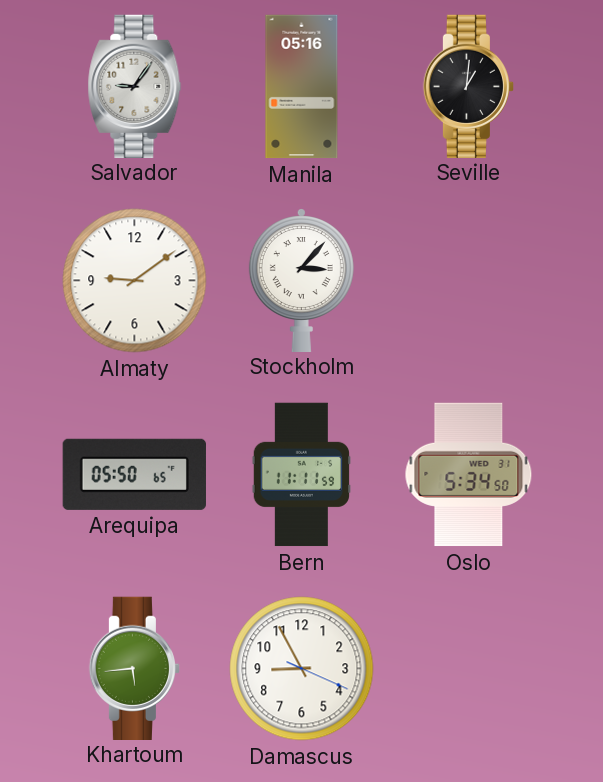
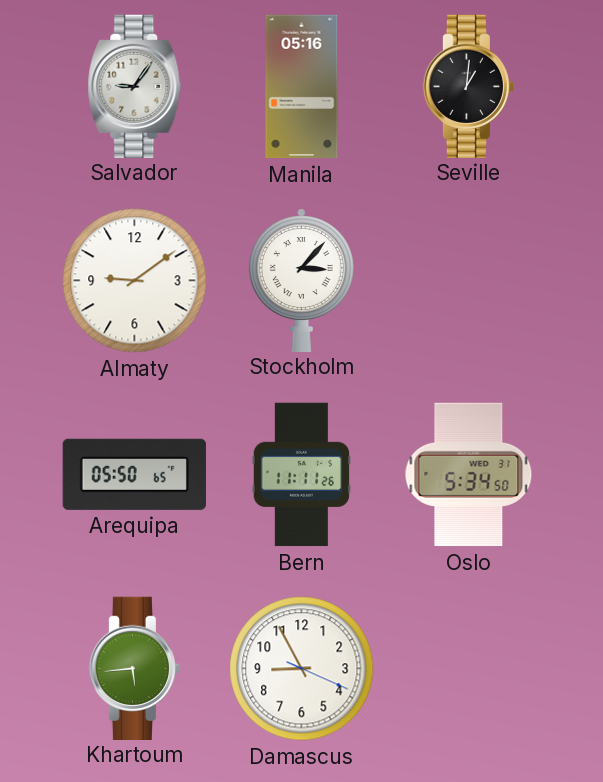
Bern: 11:11:59 -> 11:11:26
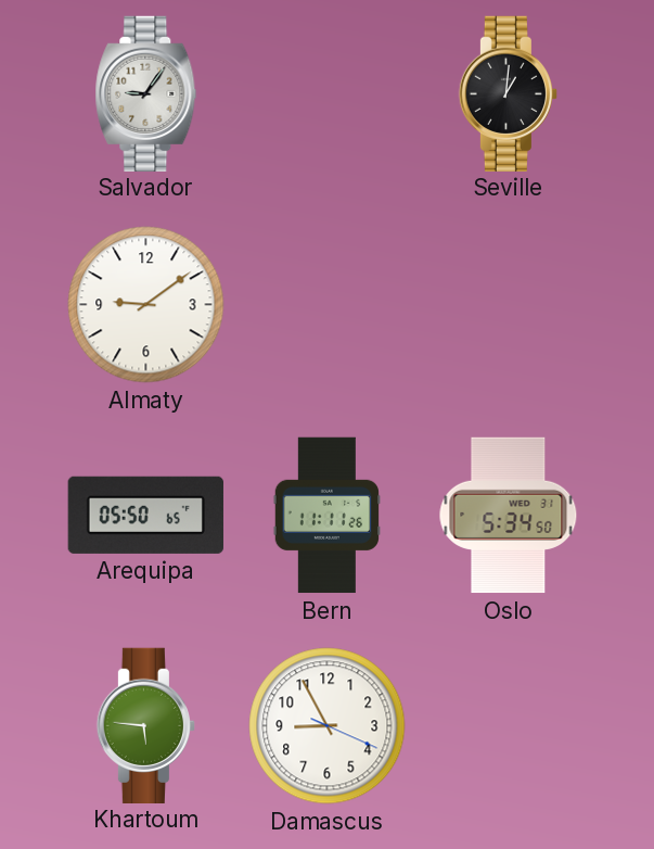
Manila: 05:16 -> none
Stockholm: 3:07 -> none
Khartoum: 5:44 -> 5:46
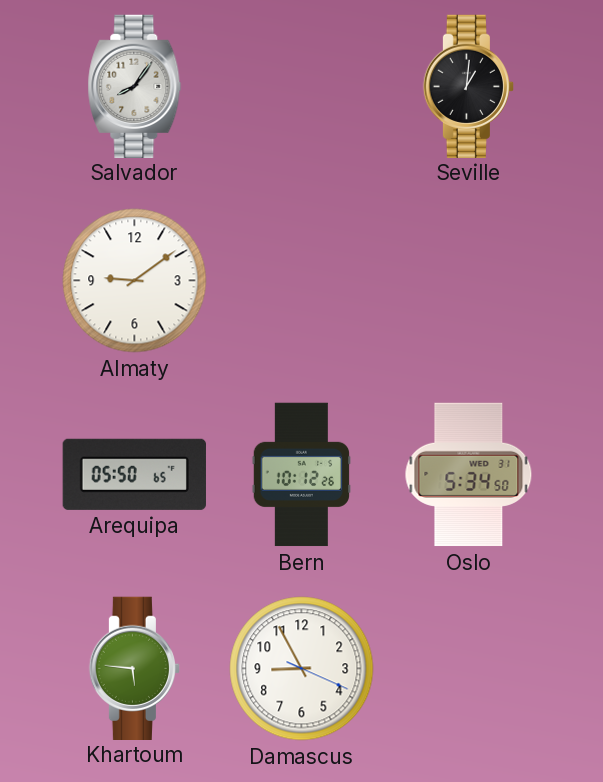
Salvador: 9:06 -> 8:06
Bern: 11:11 -> 10:12
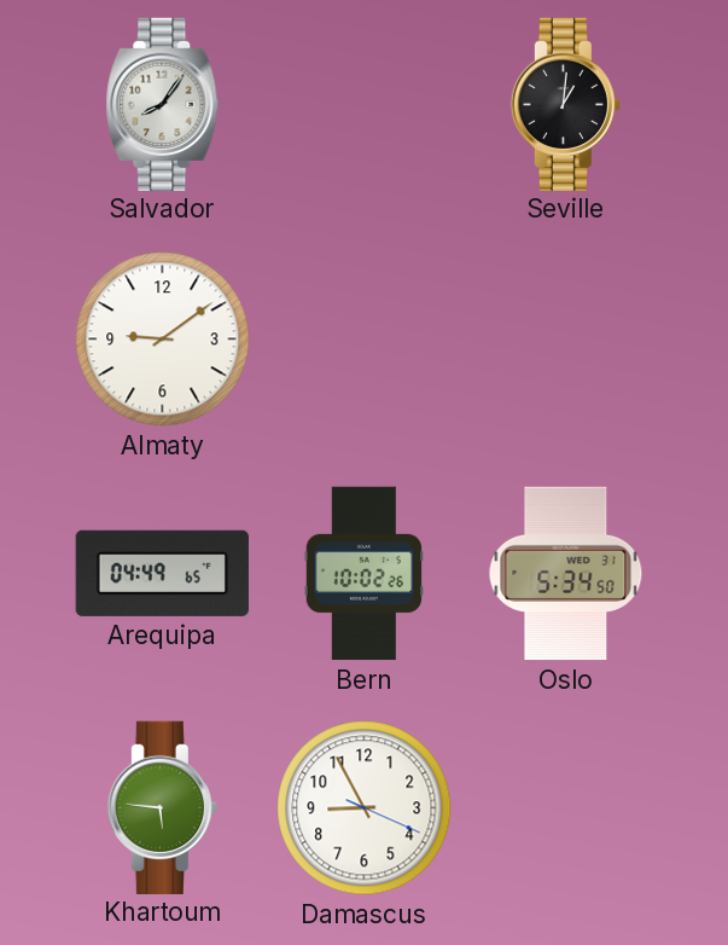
Arequipa: 05:50 -> 04:49
Bern: 10:12 -> 10:02
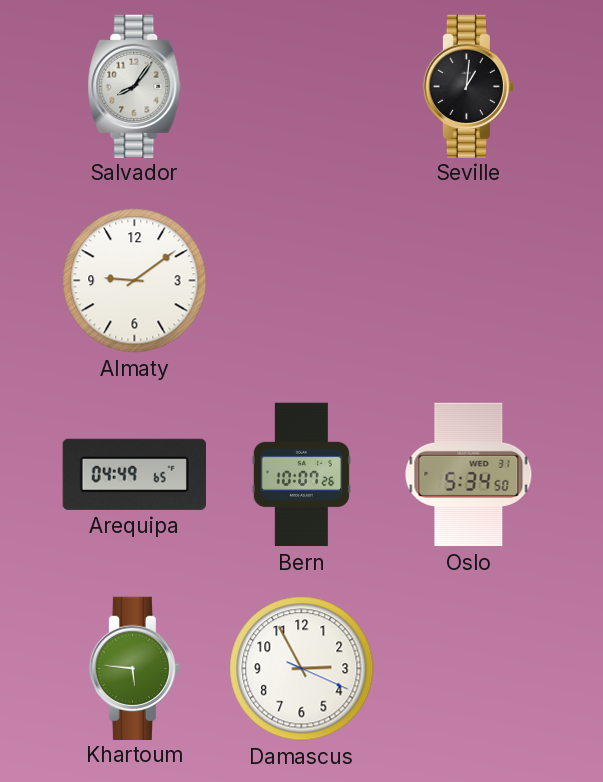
Bern: 10:02 -> 10:07
Damascus: 8:55 -> 2:55
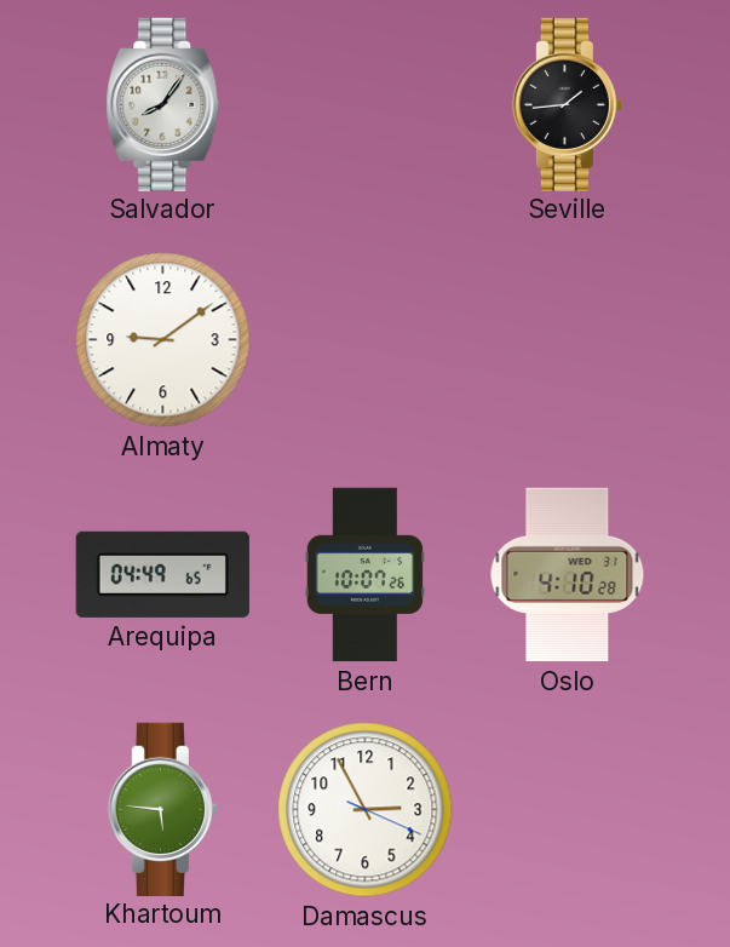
Seville: 1:01 -> 1:44
Oslo: 5:34 -> 4:10
